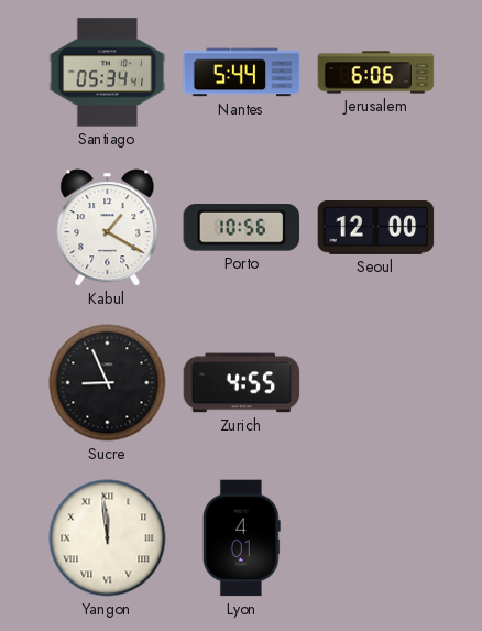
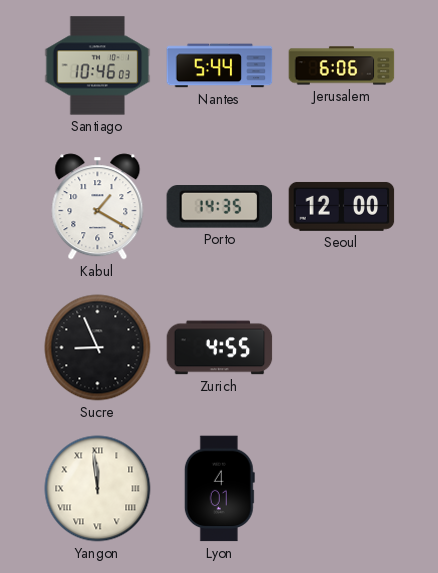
Santiago: 05:34 -> 10:46
Porto: 10:56 -> 14:35
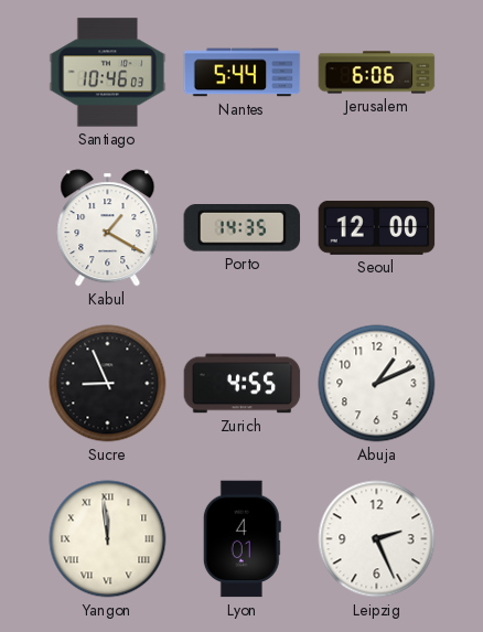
Abuja: none -> 1:11
Leipzig: none -> 2:26
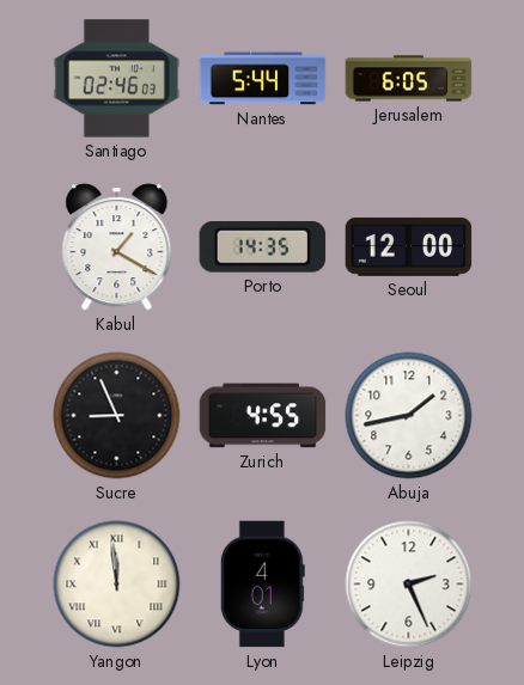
Santiago: 10:46 -> 02:46
Jerusalem: 6:06 -> 6:05
Abuja: 1:11 -> 1:43
